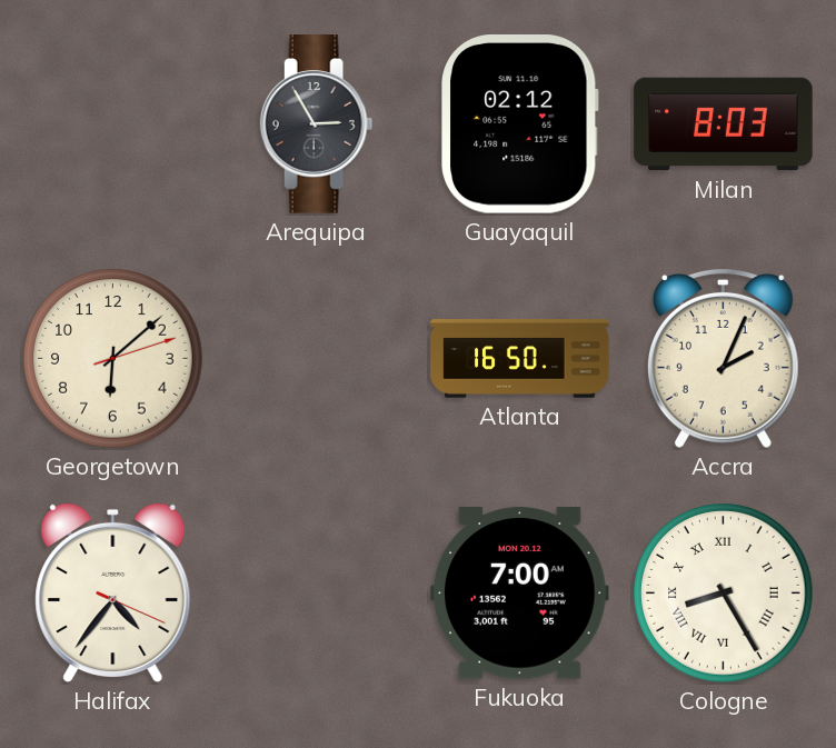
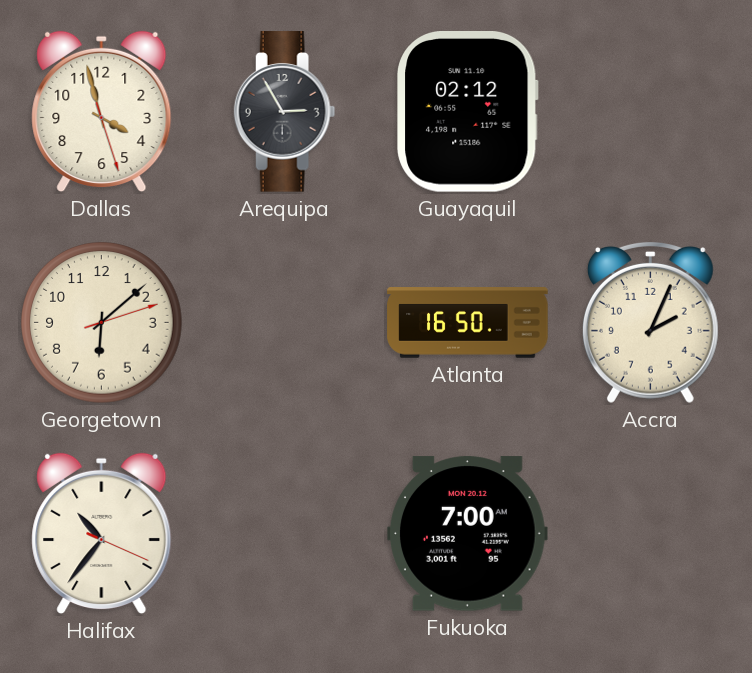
Dallas: none -> 3:57
Milan: 8:03 -> none
Halifax: 4:36 -> 10:36
Cologne: 8:25 -> none
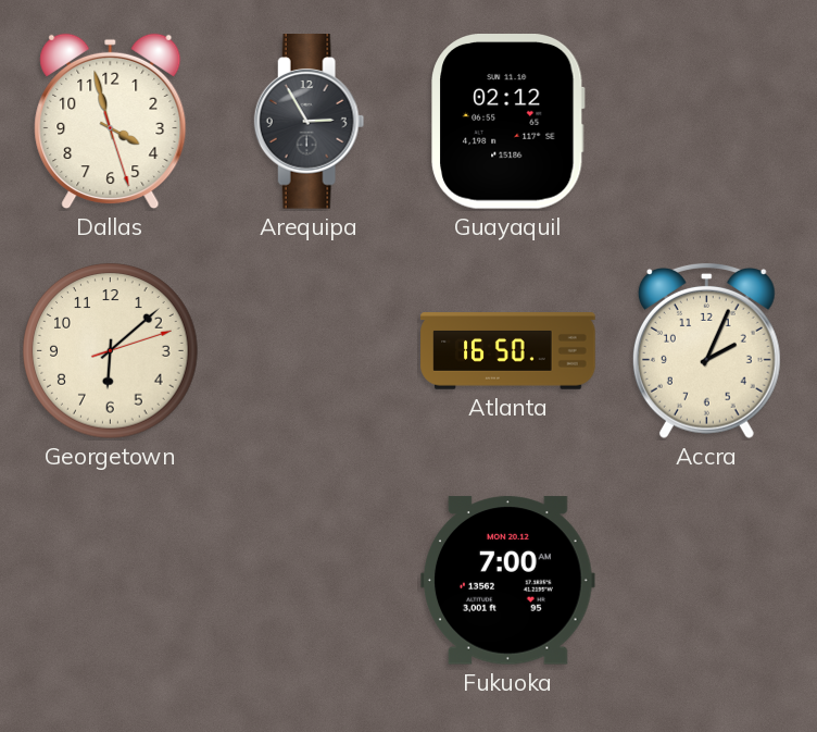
Halifax: 10:36 -> none
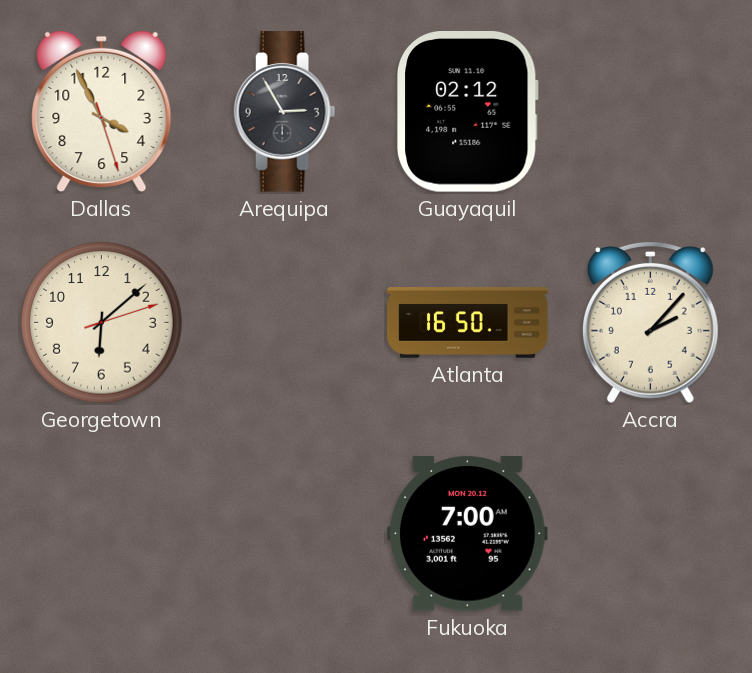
Dallas: 3:57 -> 3:55
Accra: 2:04 -> 2:07
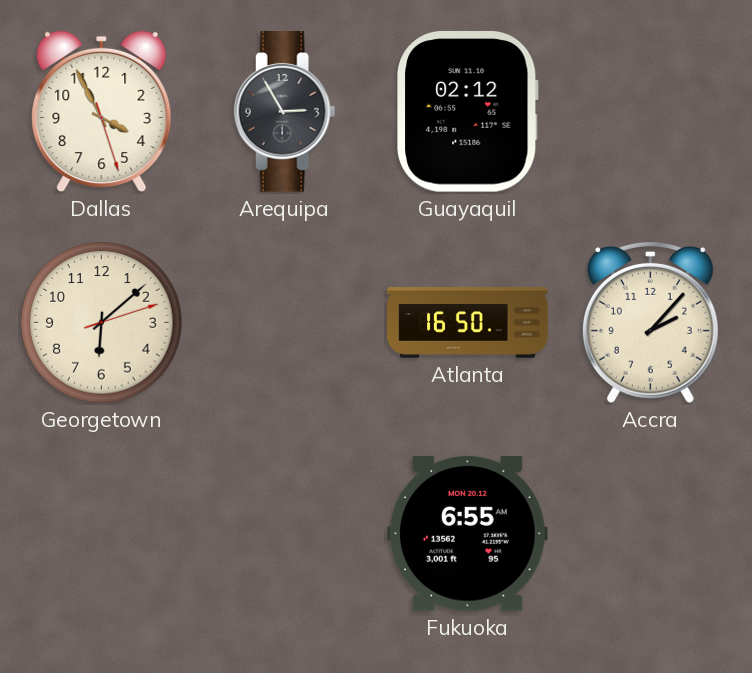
Fukuoka: 7:00 -> 6:55
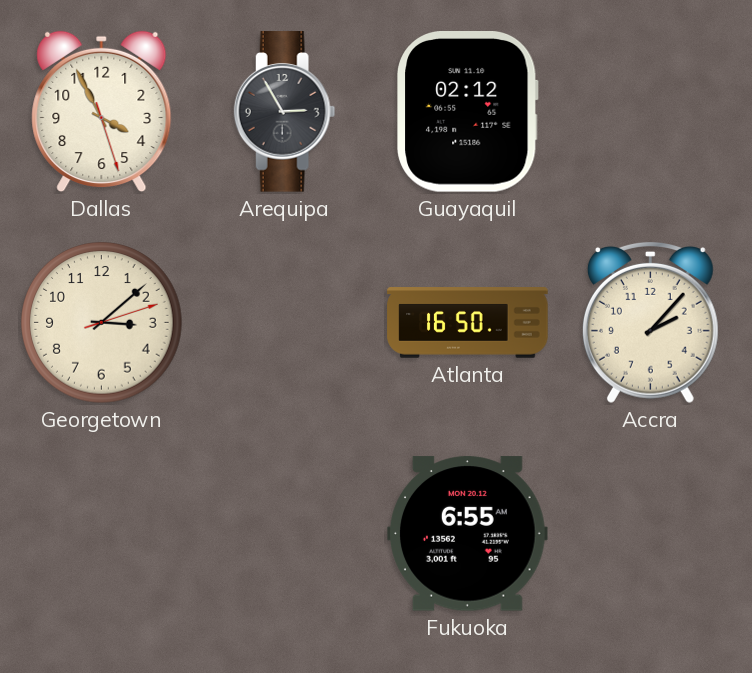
Georgetown: 6:08 -> 3:08
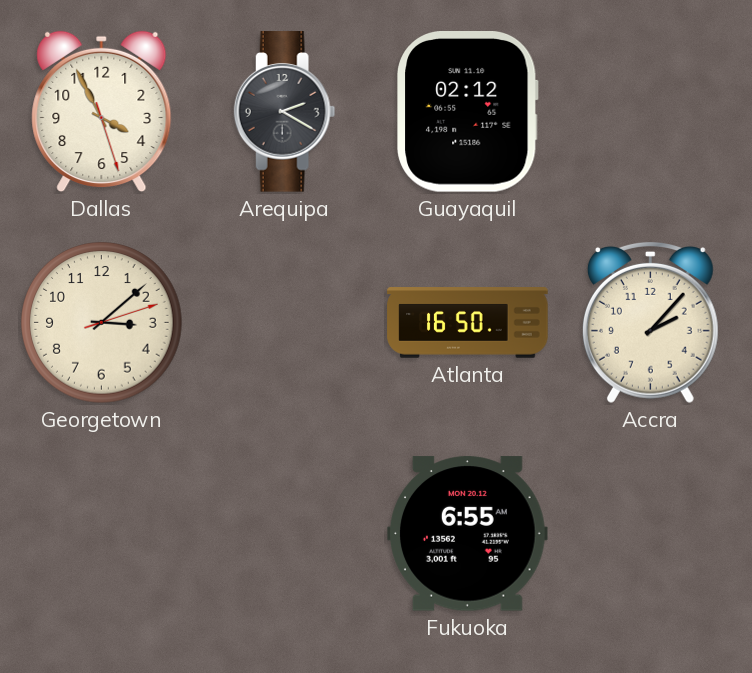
Arequipa: 2:55 -> 2:20
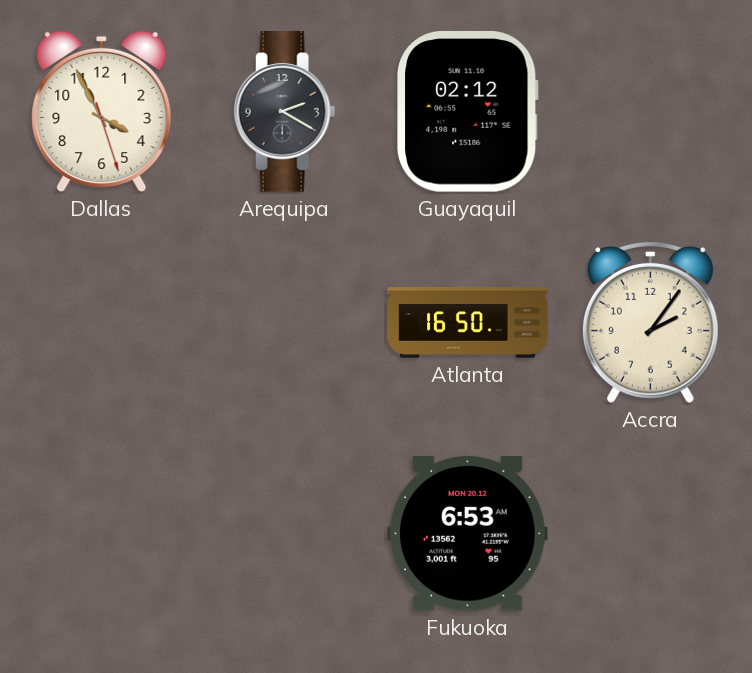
Georgetown: 3:08 -> none
Accra: 2:07 -> 2:06
Fukuoka: 6:55 -> 6:53
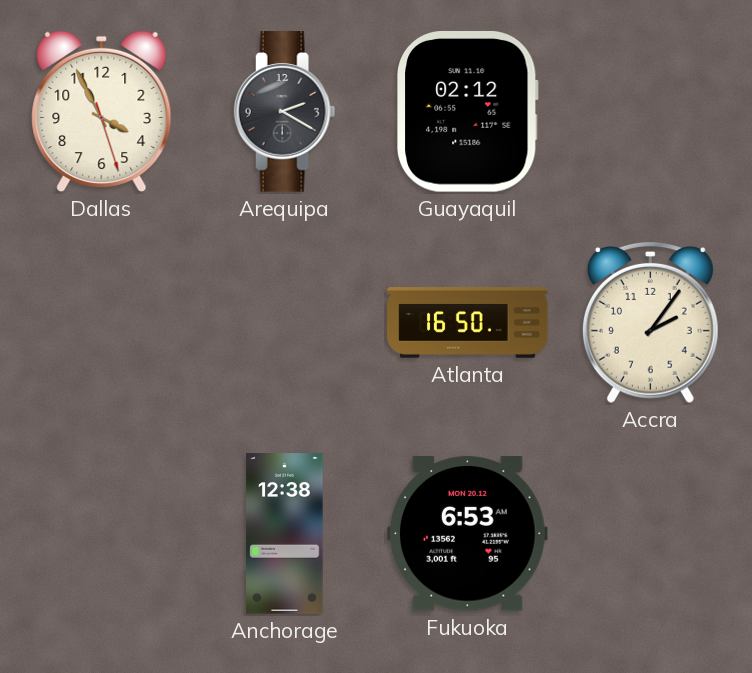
Anchorage: none -> 12:38
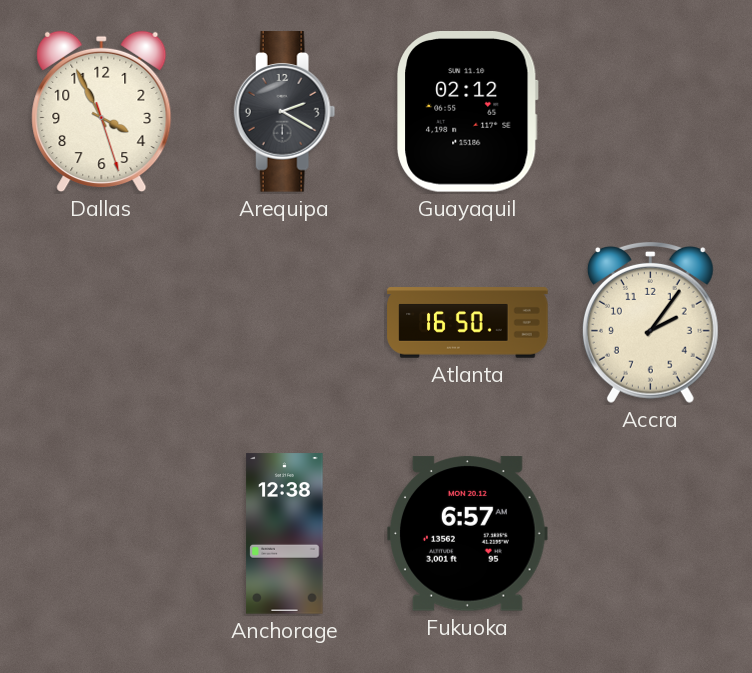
Fukuoka: 6:53 -> 6:57
